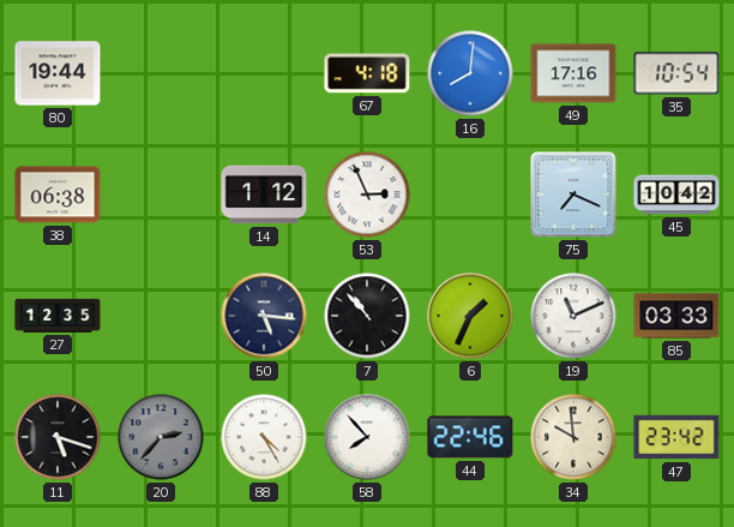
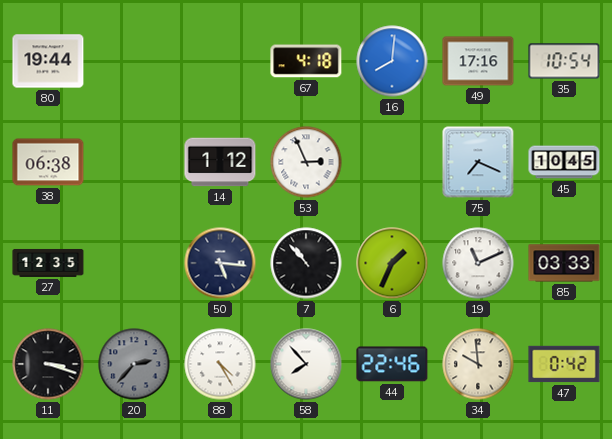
45: 10:42 -> 10:45
11: 5:18 -> 3:18
47: 23:42 -> 0:42
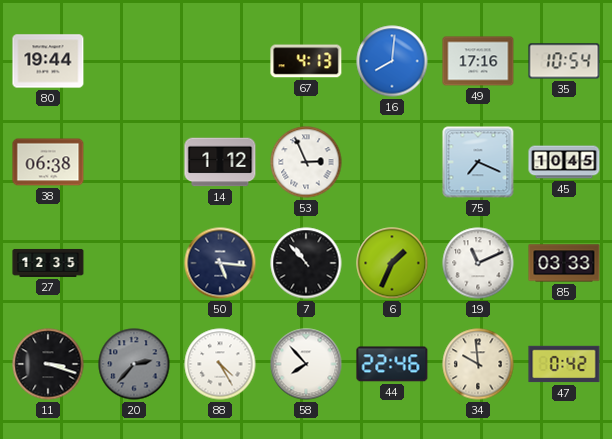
67: 4:18 -> 4:13
